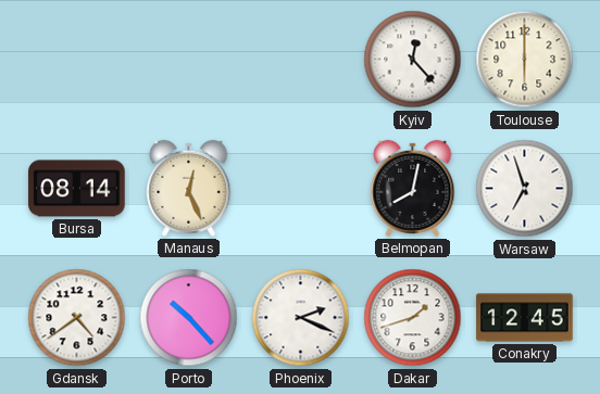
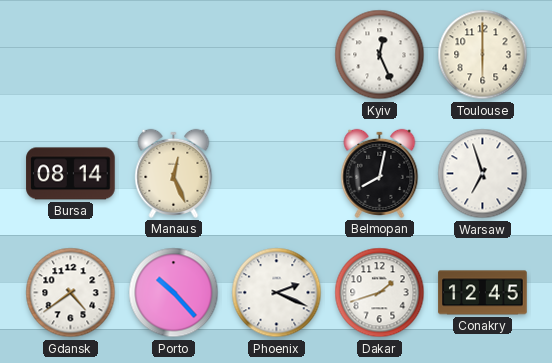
Kyiv: 12:23 -> 12:26
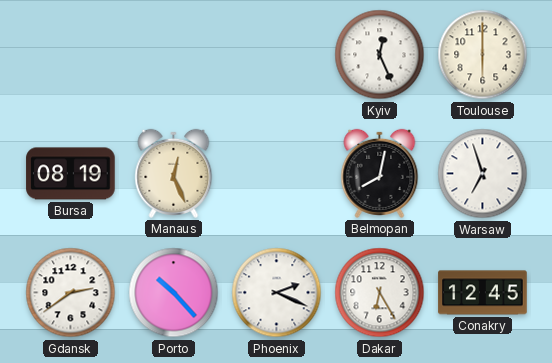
Bursa: 08:14 -> 08:19
Gdansk: 4:39 -> 2:39
Dakar: 1:42 -> 6:25
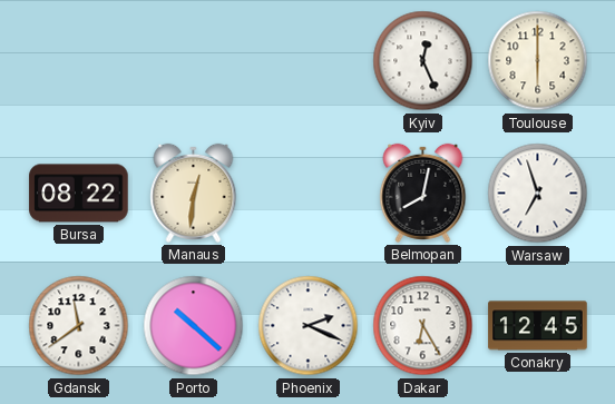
Bursa: 08:19 -> 08:22
Manaus: 12:26 -> 12:31
Gdansk: 2:39 -> 11:39
Porto: 10:23 -> 10:22
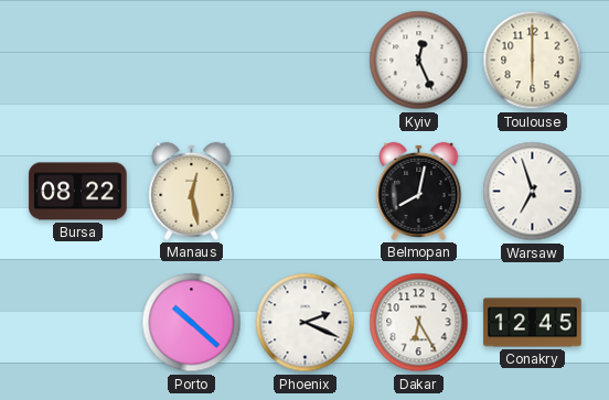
Manaus: 12:31 -> 12:28
Gdansk: 11:39 -> none
